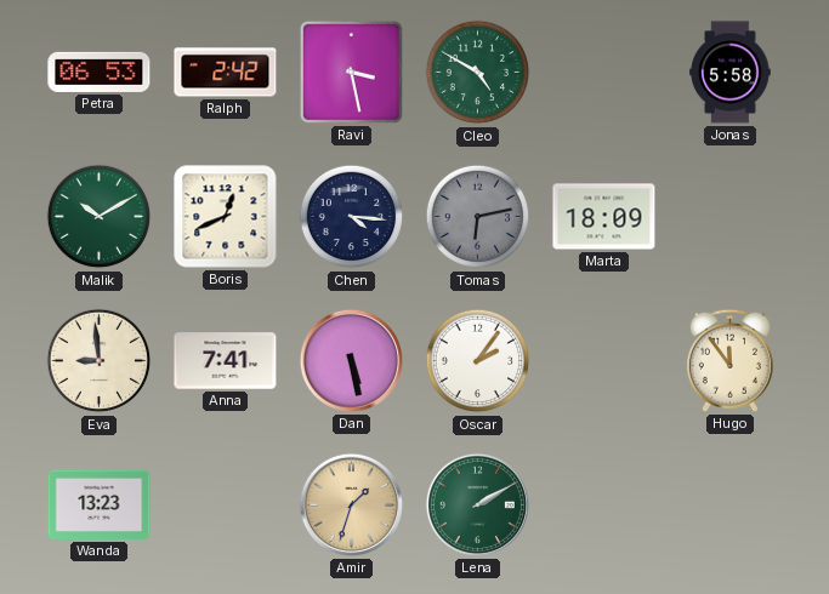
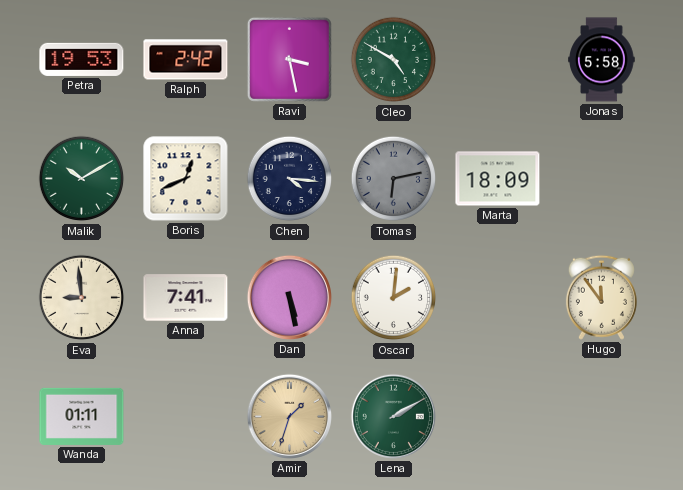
Petra: 06:53 -> 19:53
Oscar: 2:06 -> 2:01
Wanda: 13:23 -> 01:11
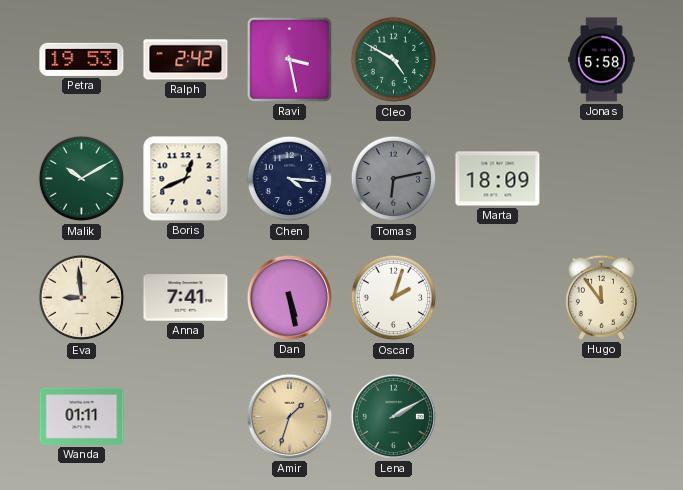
Oscar: 2:01 -> 2:03
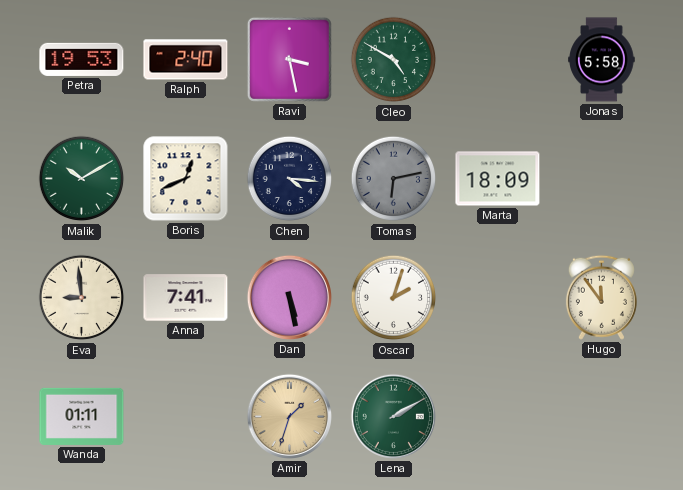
Ralph: 2:42 -> 2:40
